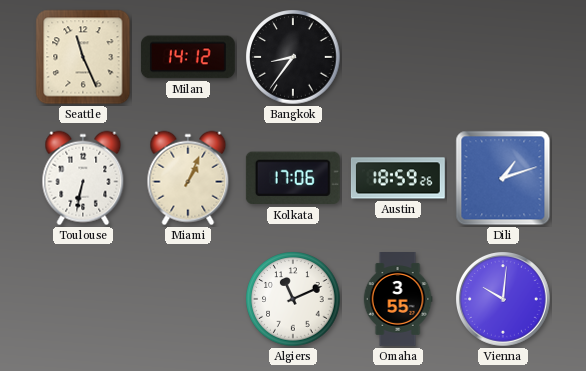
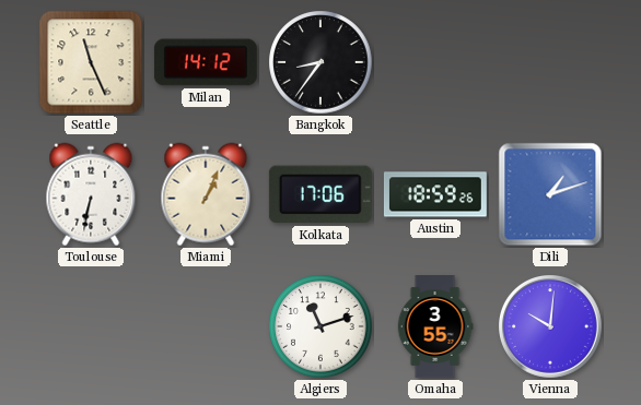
Algiers: 11:11 -> 11:12
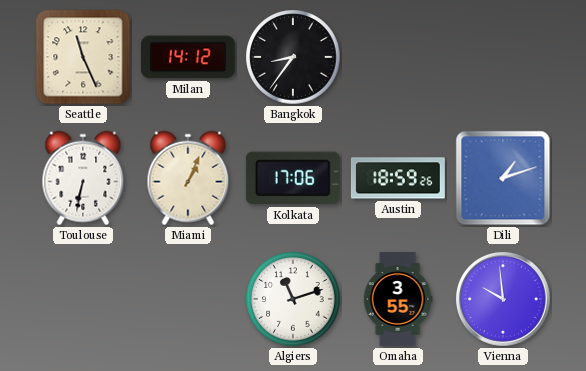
Vienna: 10:01 -> 9:59
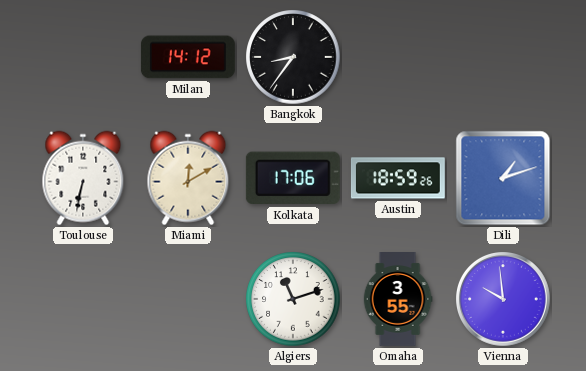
Seattle: 11:26 -> none
Miami: 1:04 -> 12:10
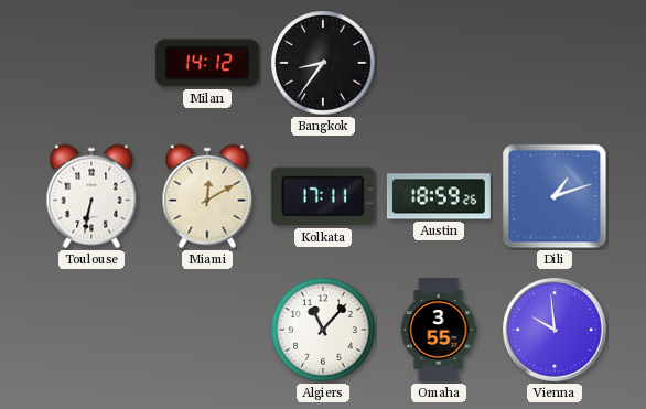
Kolkata: 17:06 -> 17:11
Algiers: 11:12 -> 11:07
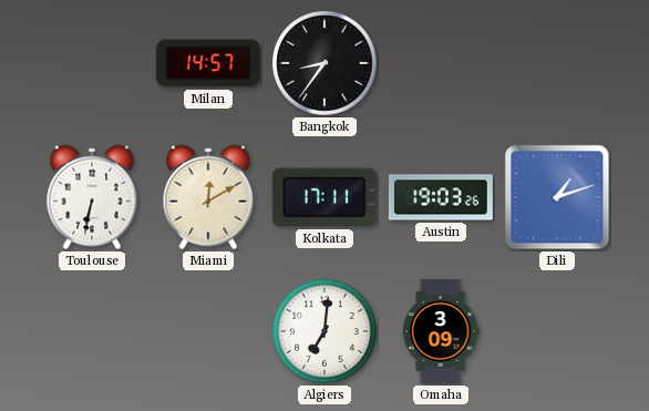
Milan: 14:12 -> 14:57
Austin: 18:59 -> 19:03
Algiers: 11:07 -> 7:01
Omaha: 3:55 -> 3:09
Vienna: 9:59 -> none
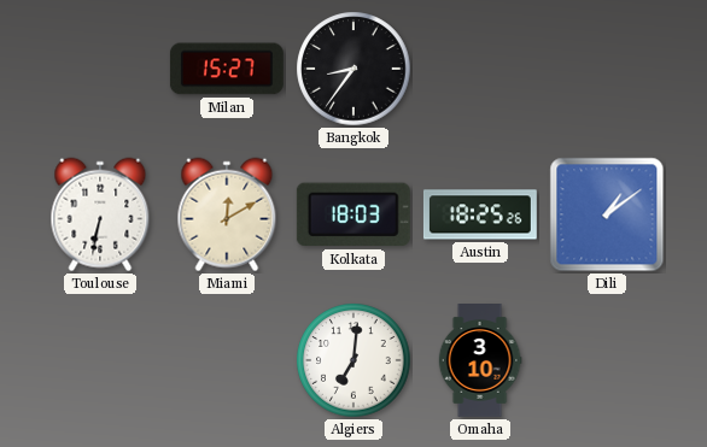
Milan: 14:57 -> 15:27
Kolkata: 17:11 -> 18:03
Austin: 19:03 -> 18:25
Dili: 1:12 -> 1:09
Omaha: 3:09 -> 3:10
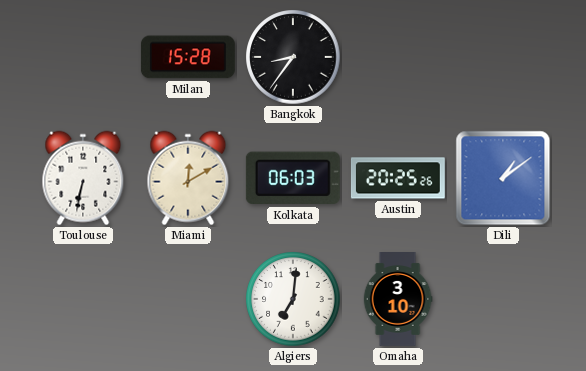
Milan: 15:27 -> 15:28
Kolkata: 18:03 -> 06:03
Austin: 18:25 -> 20:25
